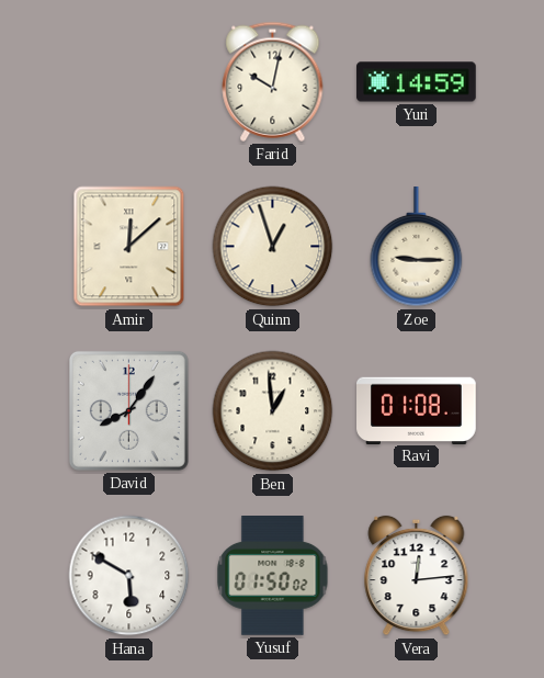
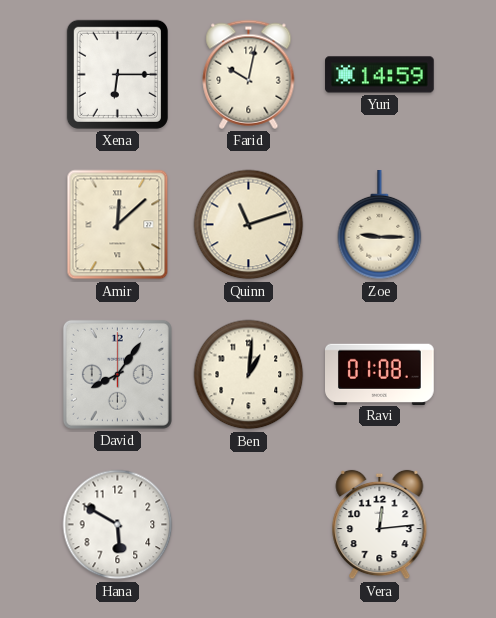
Xena: none -> 6:15
Quinn: 12:57 -> 11:12
Ben: 12:59 -> 1:01
Yusuf: 01:50 -> none
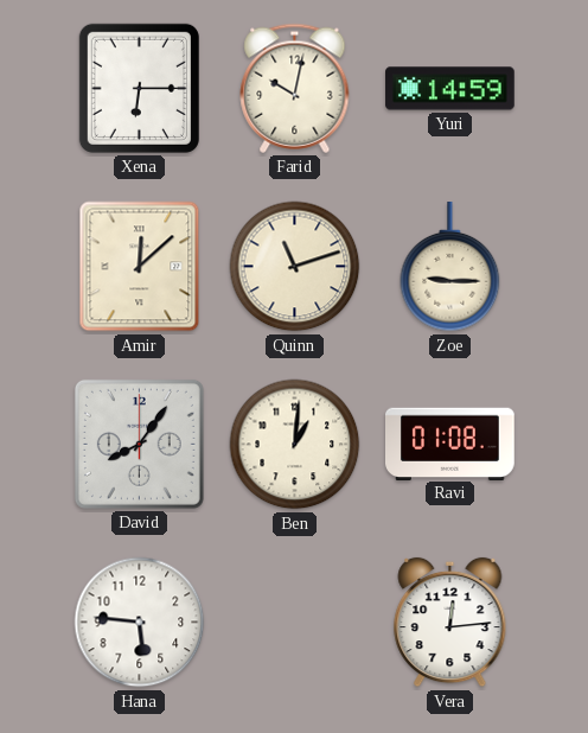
Hana: 5:50 -> 5:46
